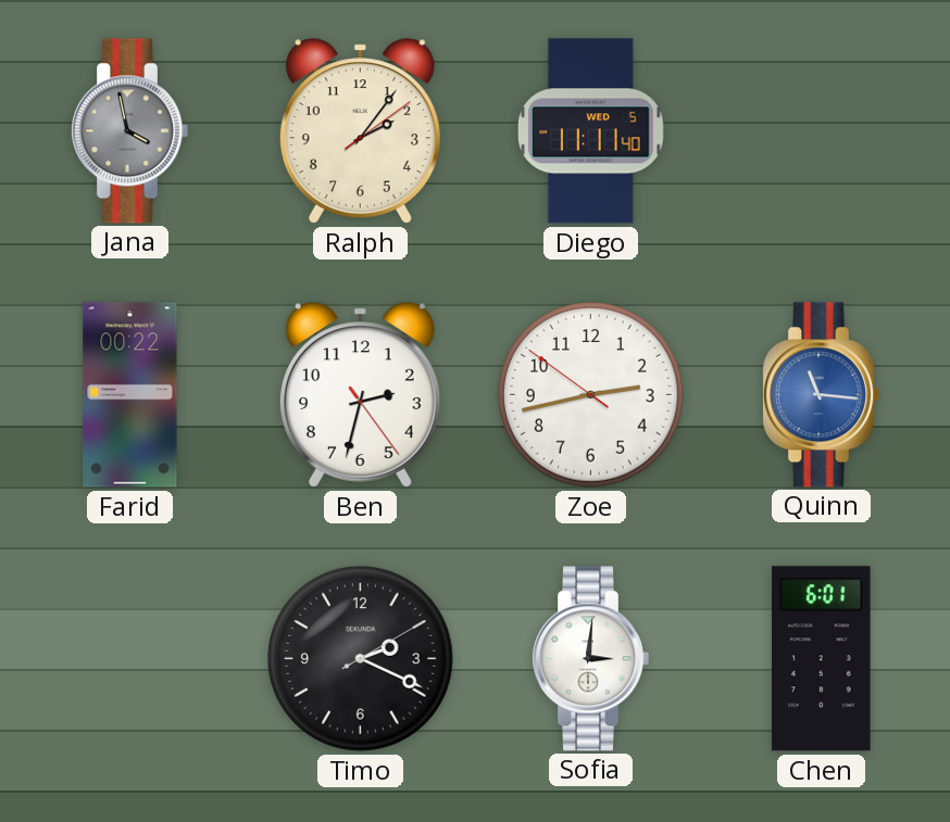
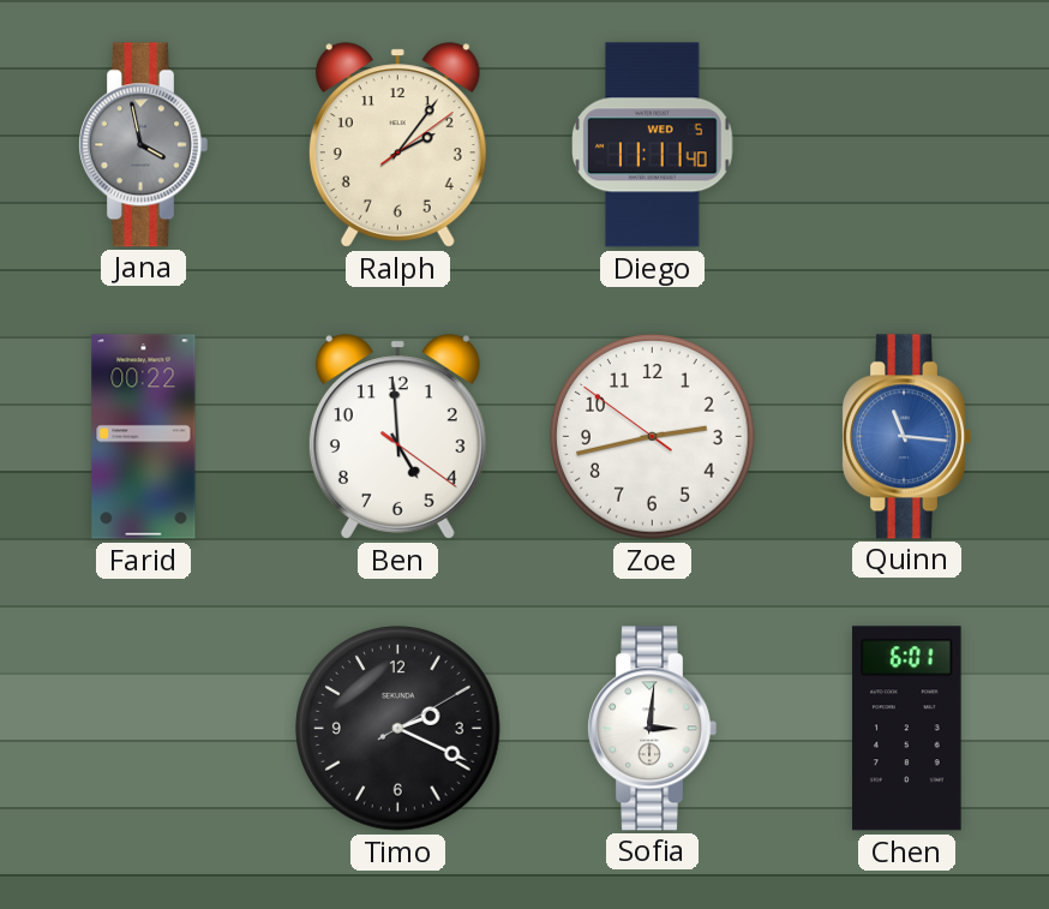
Ben: 2:32 -> 4:59
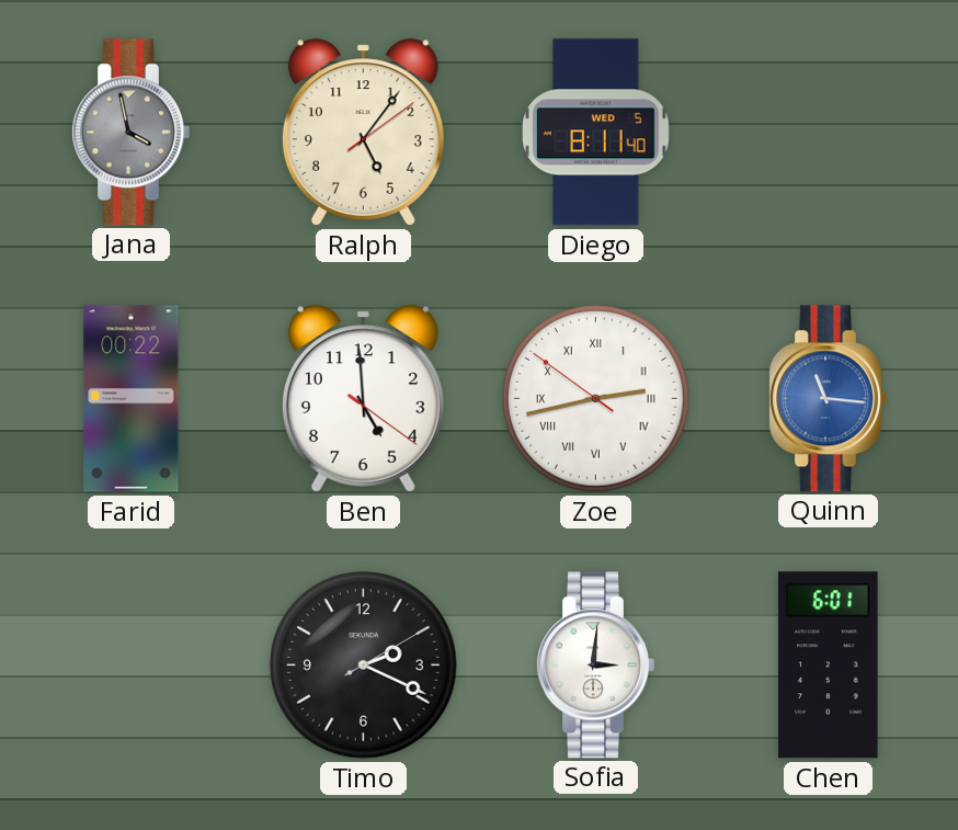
Ralph: 2:06 -> 5:06
Diego: 11:11 -> 8:11
Zoe numerals: Arabic -> Roman
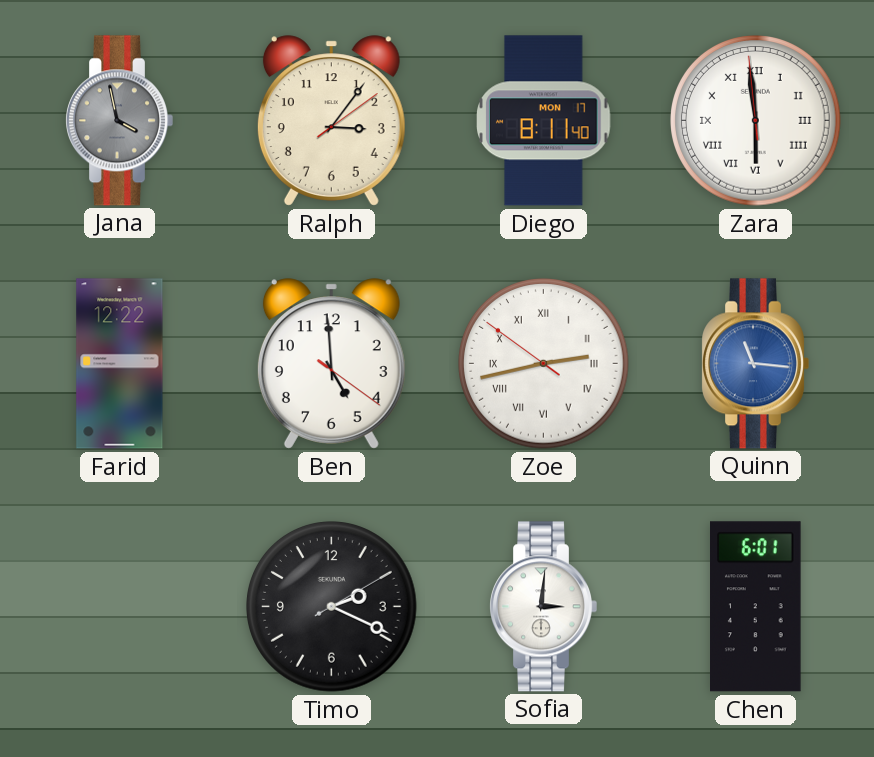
Ralph: 5:06 -> 3:06
Diego date: WED 5 -> MON 17
Zara: none -> 5:58
Farid: 00:22 -> 12:22
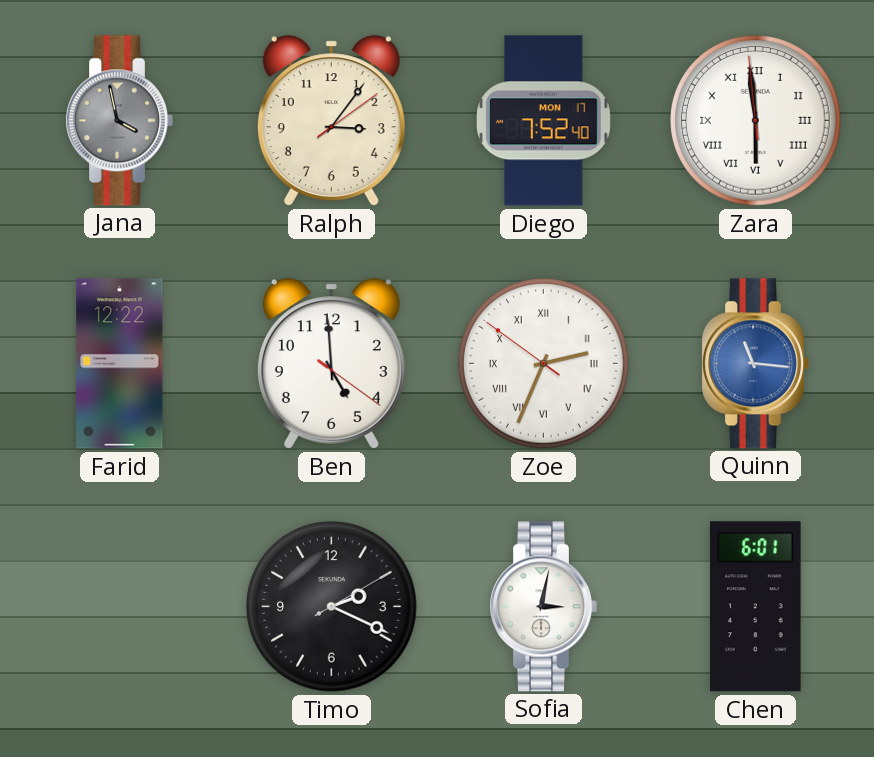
Diego: 8:11 -> 7:52
Zoe: 2:42 -> 2:33
Sofia: 3:01 -> 3:02
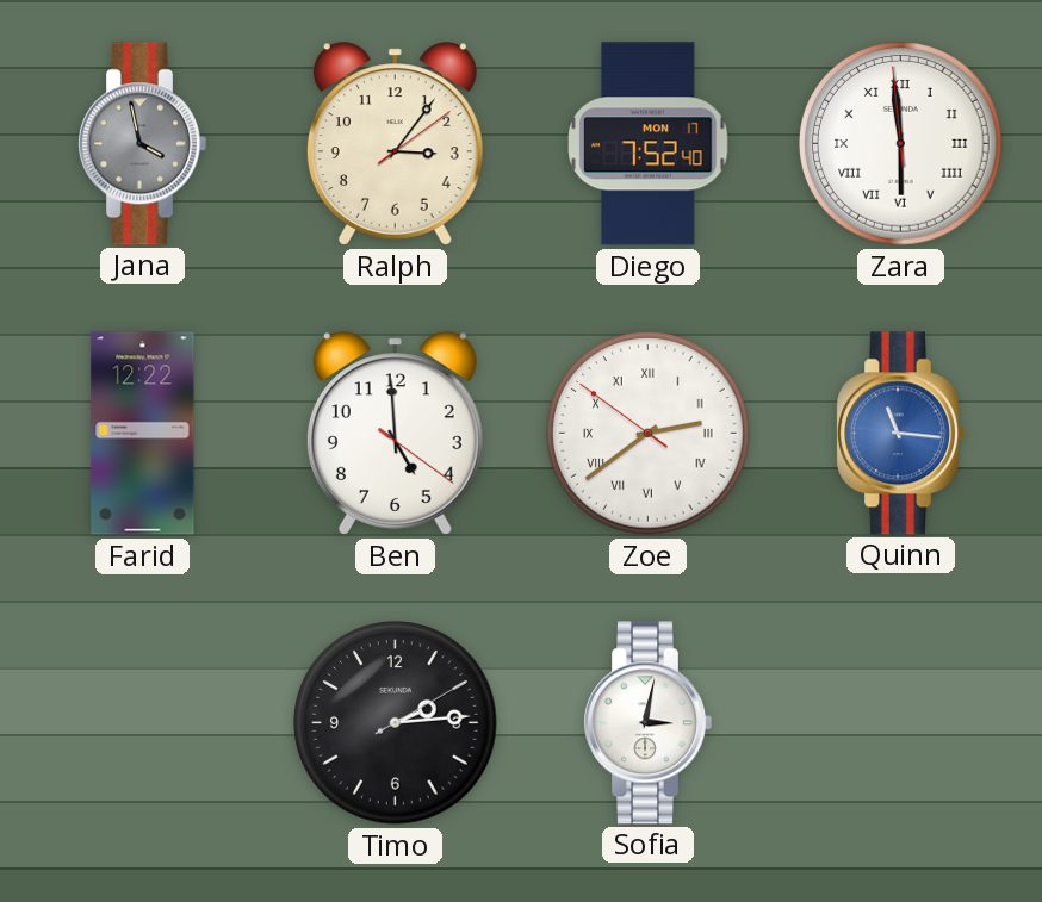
Zoe: 2:33 -> 2:38
Timo: 2:19 -> 2:14
Chen: 6:01 -> none
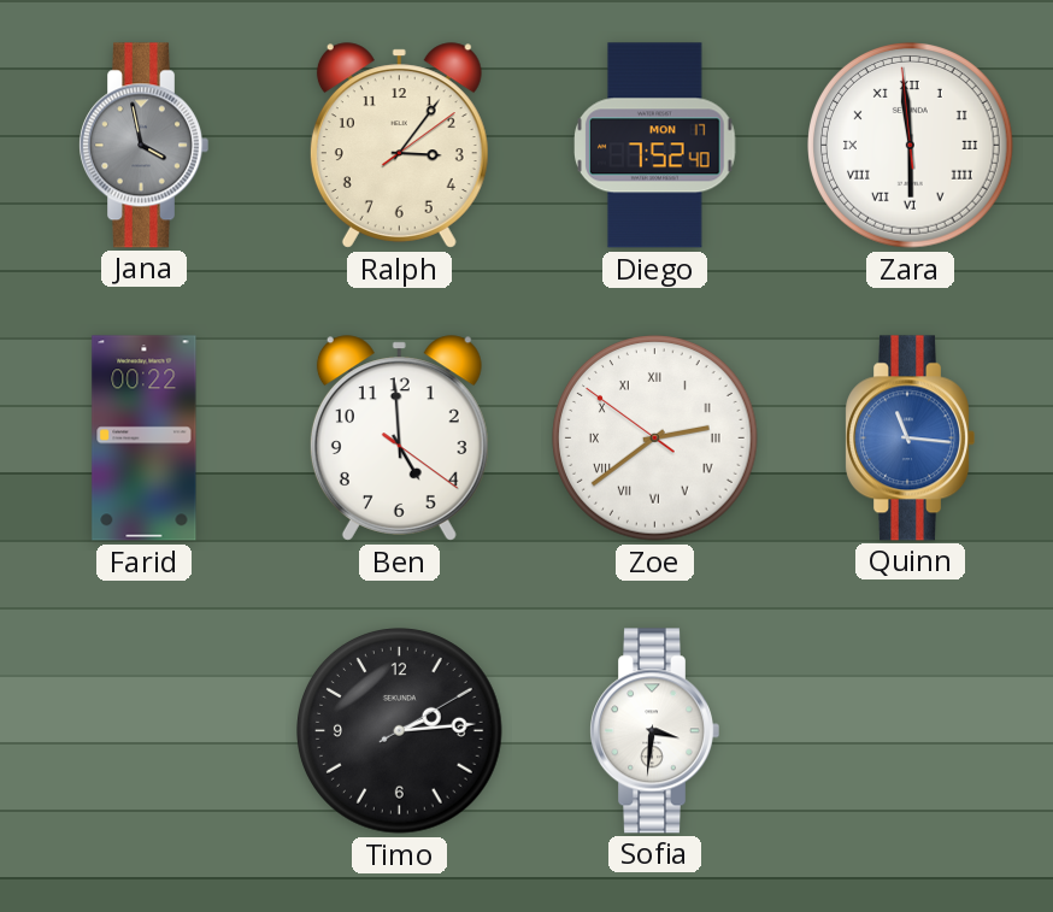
Farid: 12:22 -> 00:22
Sofia: 3:02 -> 3:31
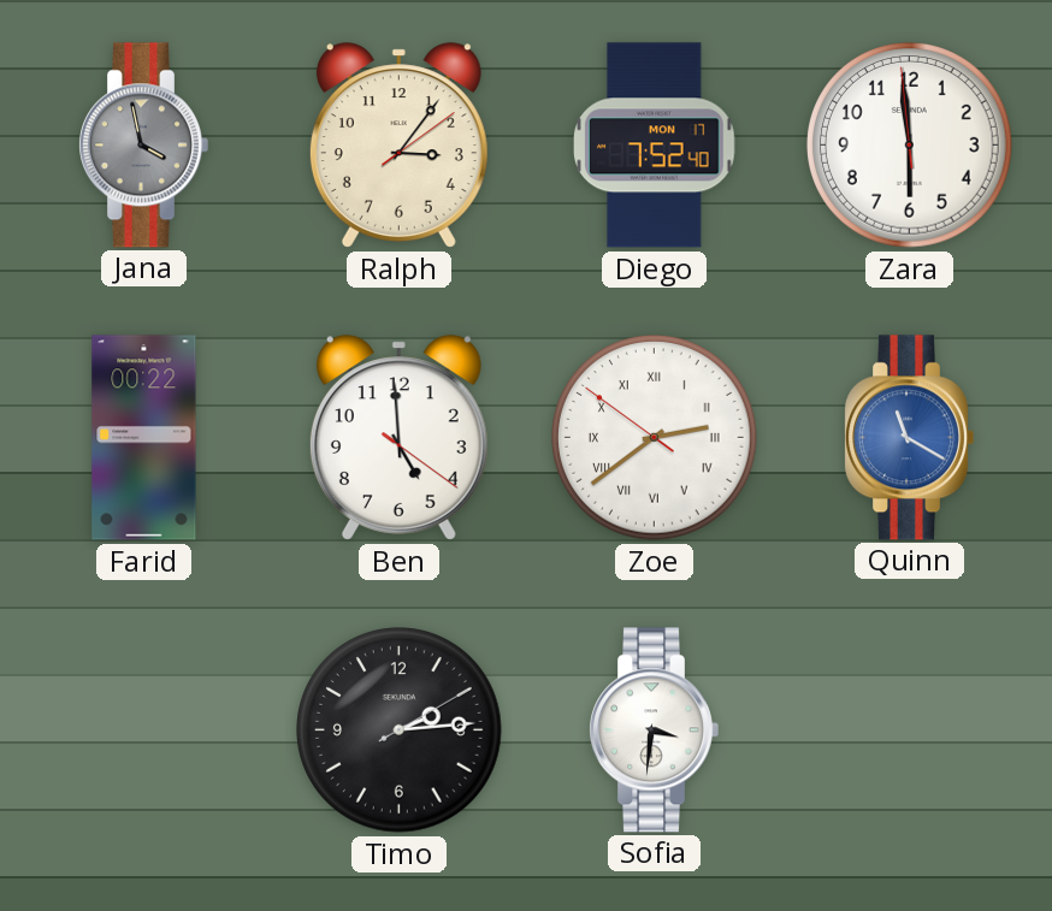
Zara numerals: Roman -> Arabic
Quinn: 11:16 -> 11:20
